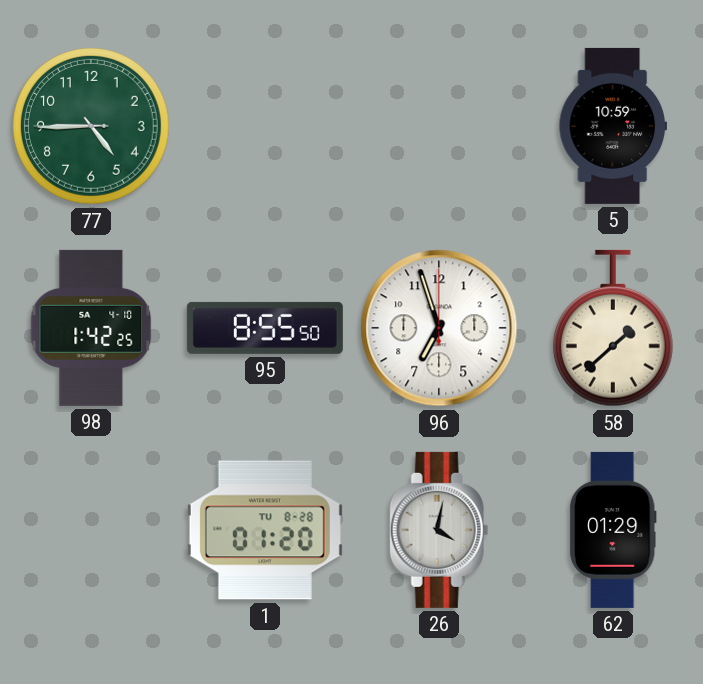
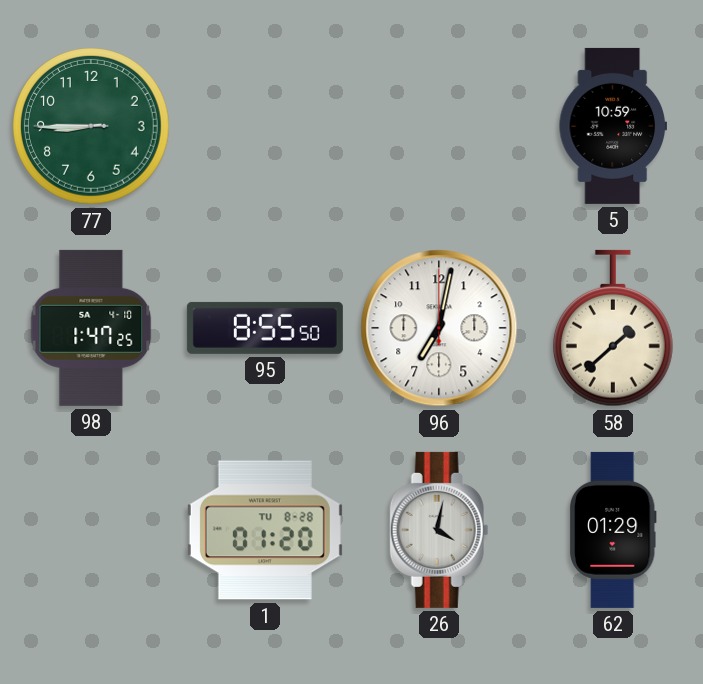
77: 4:44 -> 8:44
98: 1:42 -> 1:47
96: 6:57 -> 7:02
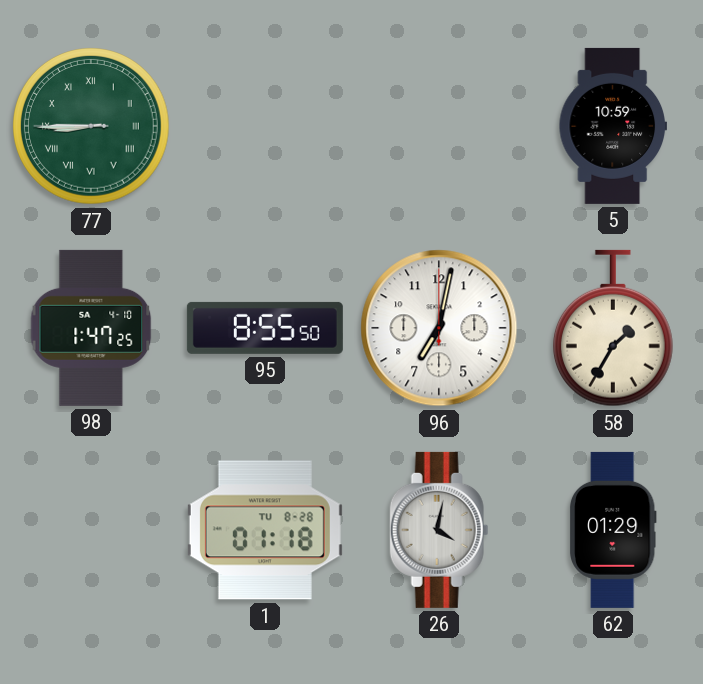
77 numerals: Arabic -> Roman
58: 1:38 -> 1:35
1: 01:20 -> 01:18
